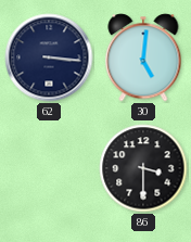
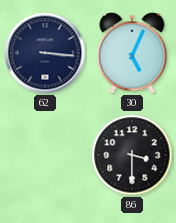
30: 5:01 -> 5:04
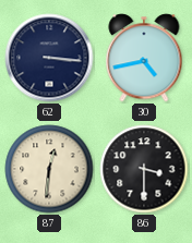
30: 5:04 -> 4:43
87: none -> 12:31
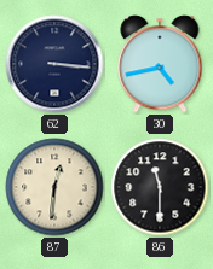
86: 3:30 -> 11:30
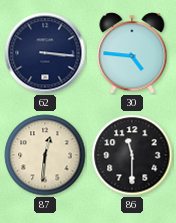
30: 4:43 -> 4:46
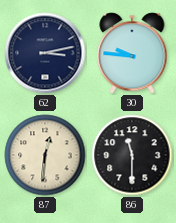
62: 3:16 -> 3:13
30: 4:46 -> 9:46
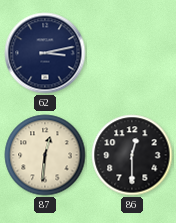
30: 9:46 -> none
86: 11:30 -> 12:30
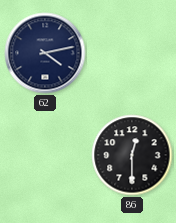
62: 3:13 -> 4:13
87: 12:31 -> none
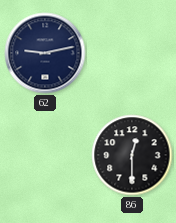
62: 4:13 -> 9:13
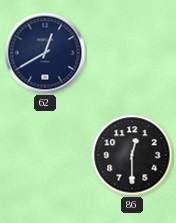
62: 9:13 -> 12:40
